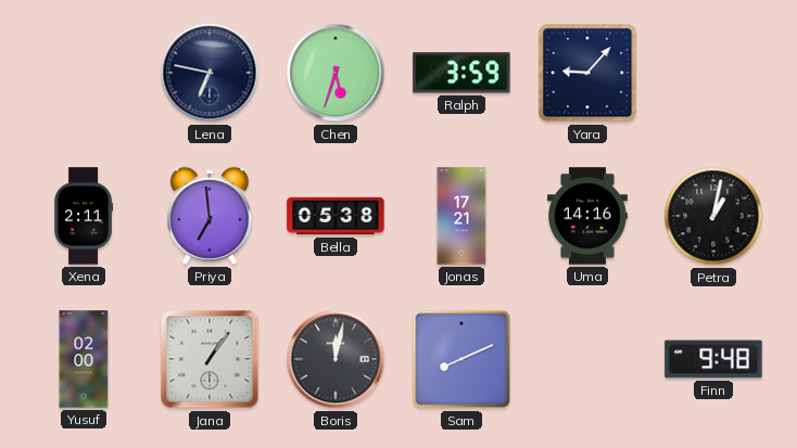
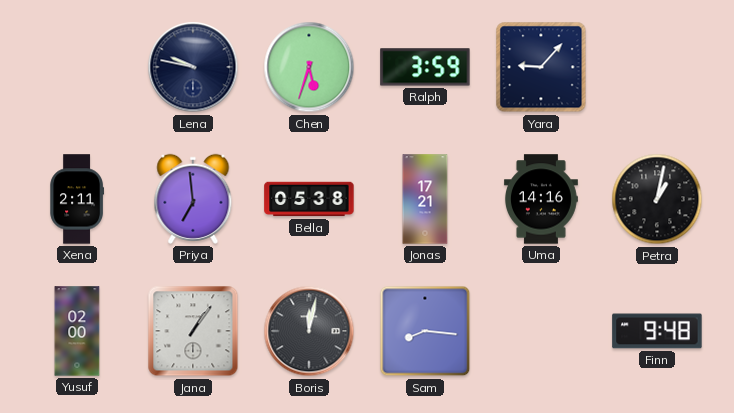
Lena: 6:47 -> 9:47
Sam: 8:11 -> 8:16
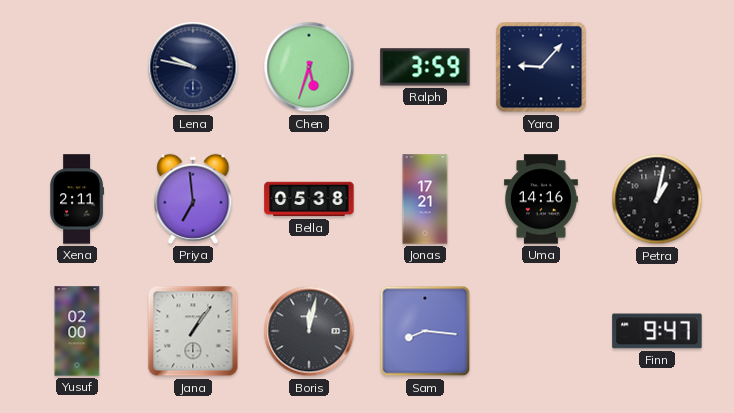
Finn: 9:48 -> 9:47
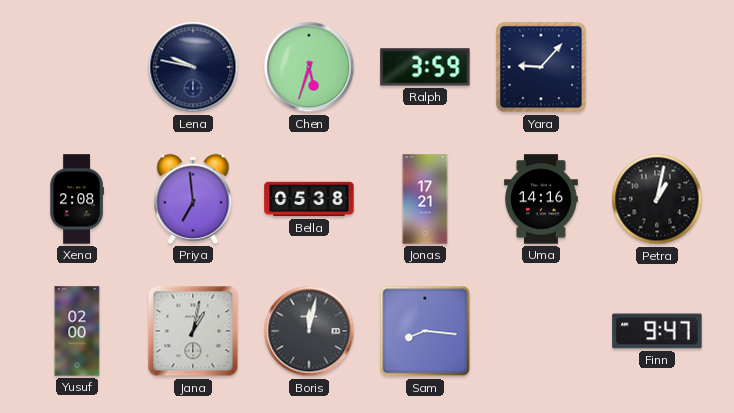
Xena: 2:11 -> 2:08
Jana: 1:06 -> 1:02
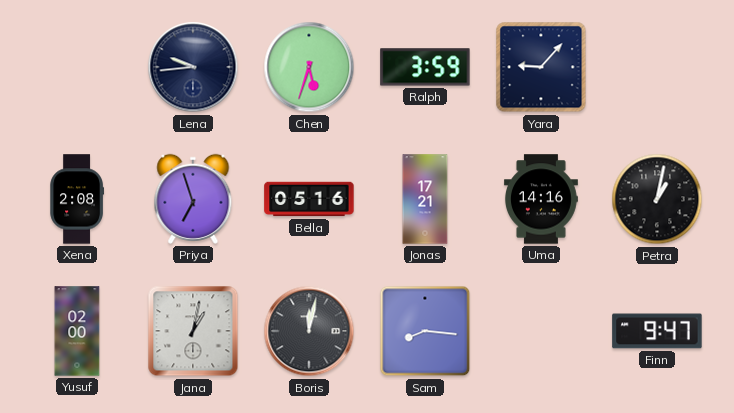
Lena: 9:47 -> 9:44
Priya: 6:59 -> 6:57
Bella: 05:38 -> 05:16
